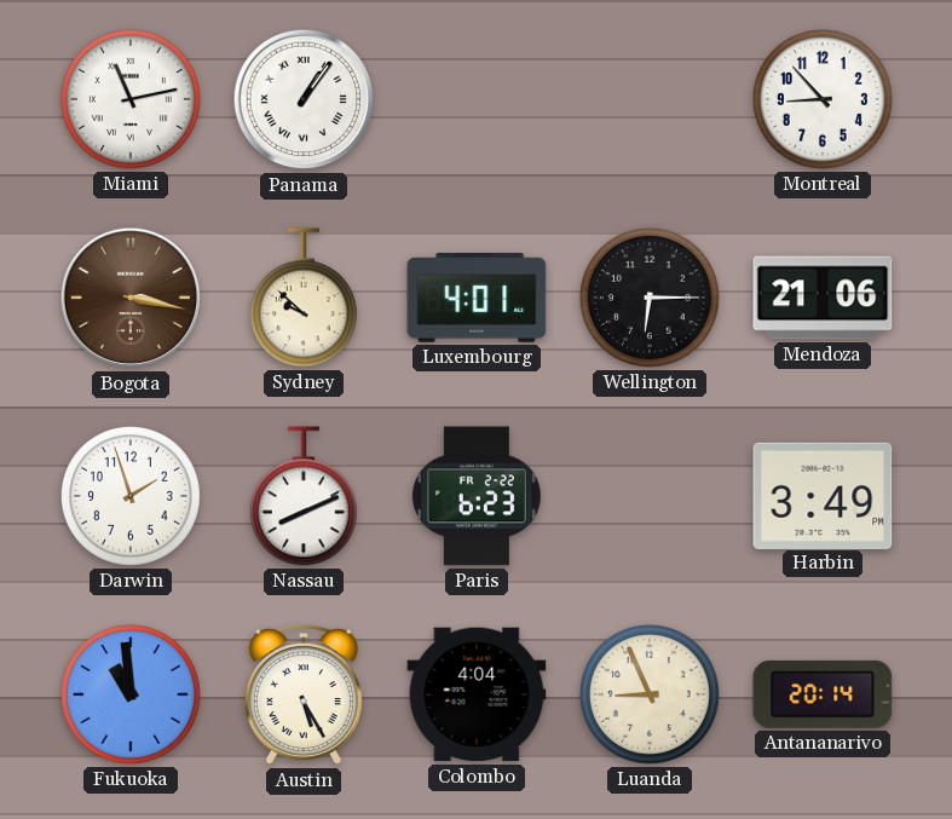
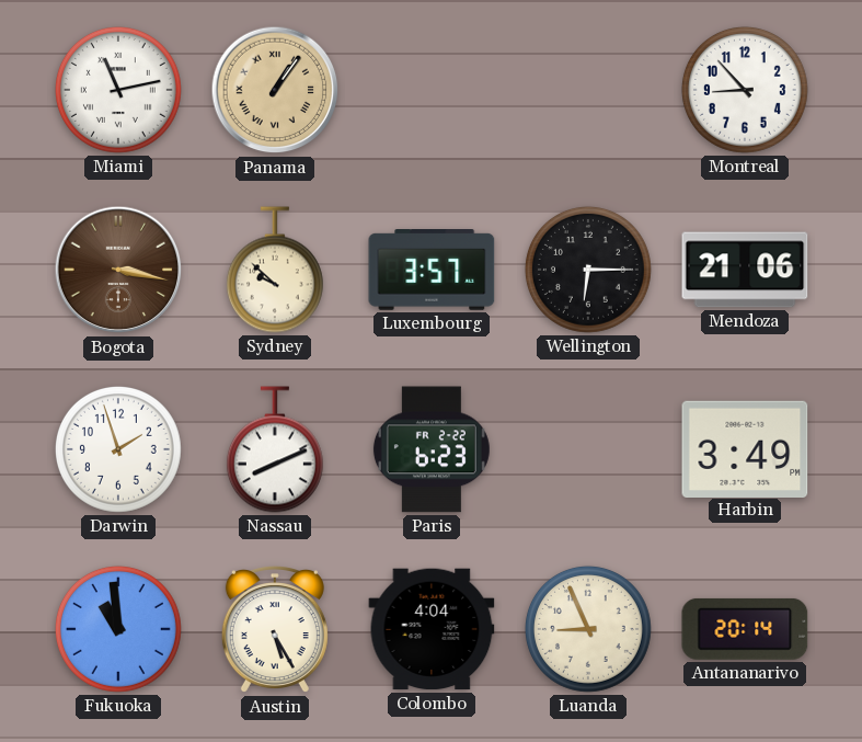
Panama dial: white -> champagne
Luxembourg: 4:01 -> 3:57
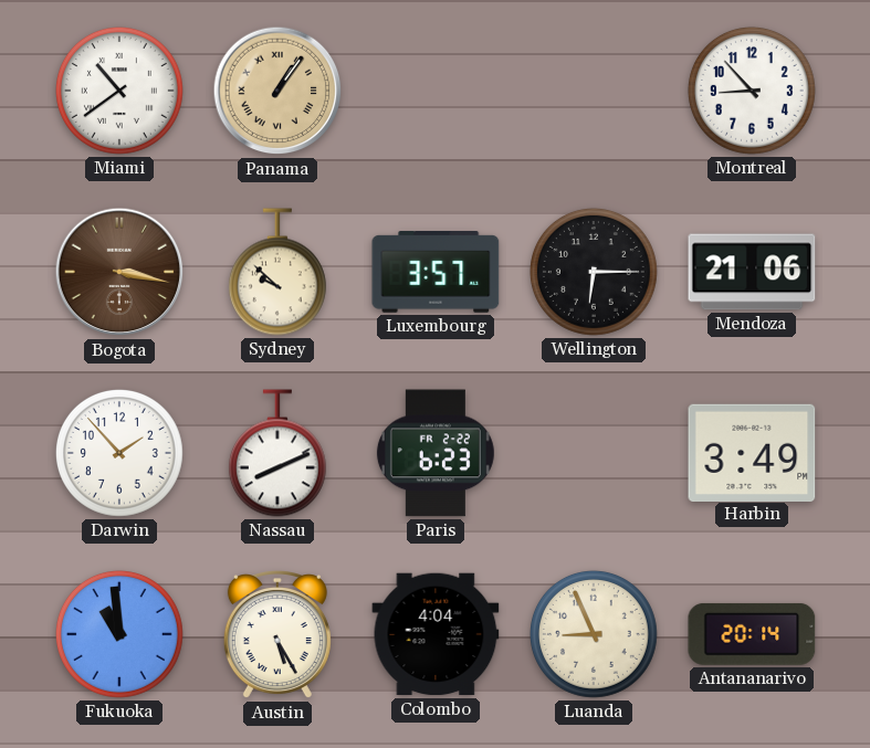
Miami: 11:13 -> 10:39
Darwin: 1:57 -> 1:53
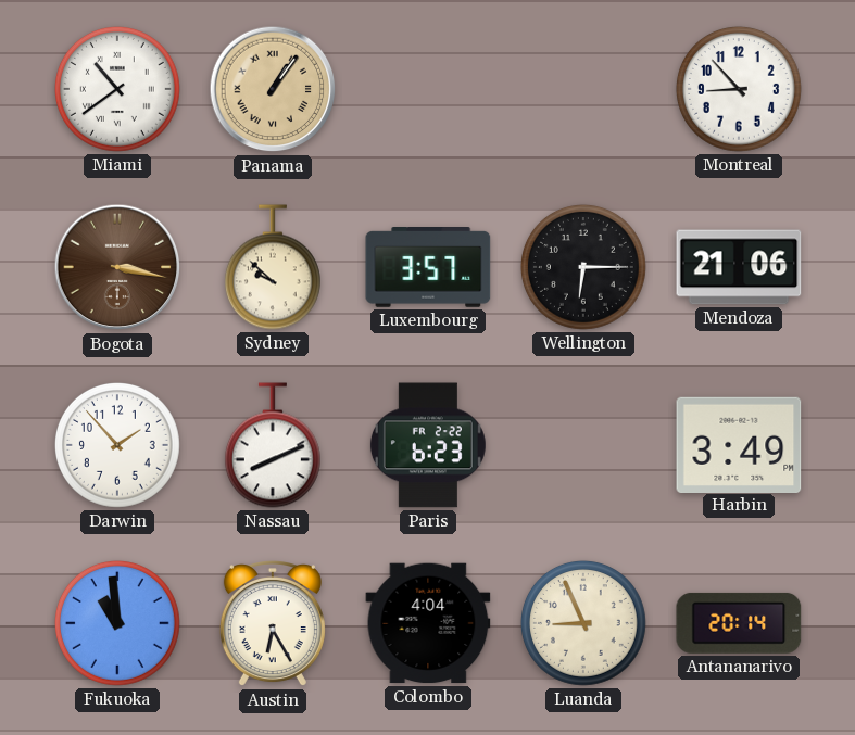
Austin: 5:25 -> 6:25
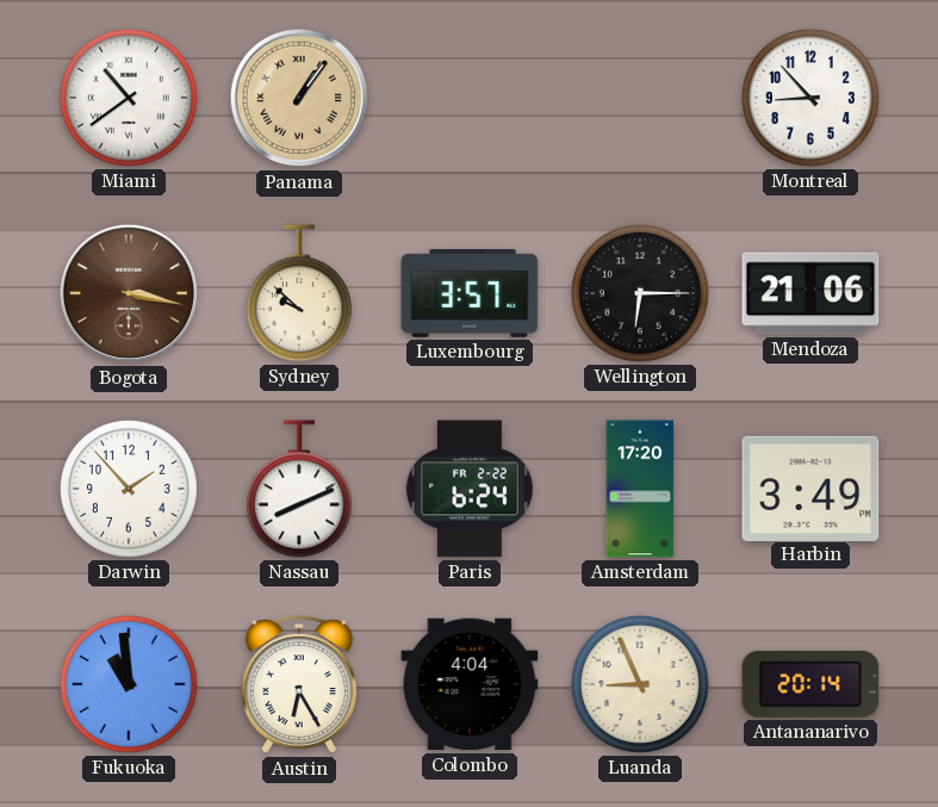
Paris: 6:23 -> 6:24
Amsterdam: none -> 17:20
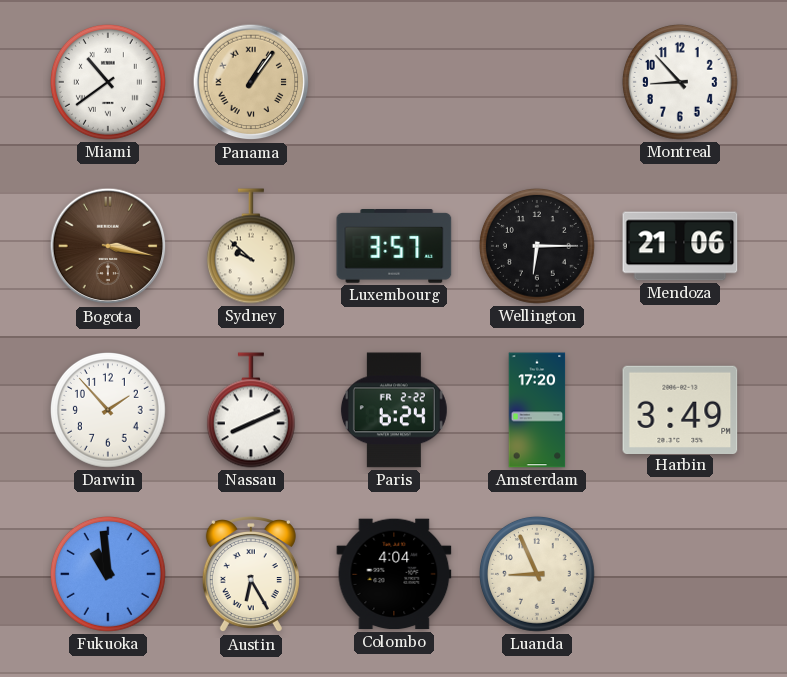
Antananarivo: 20:14 -> none
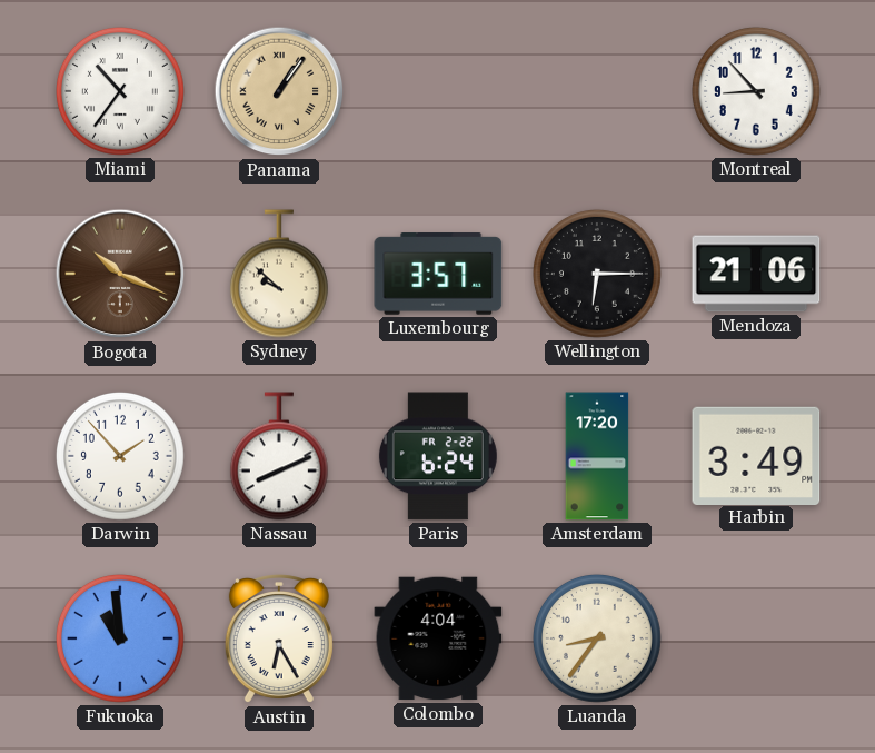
Miami: 10:39 -> 10:36
Bogota: 3:17 -> 10:19
Luanda: 8:56 -> 8:36
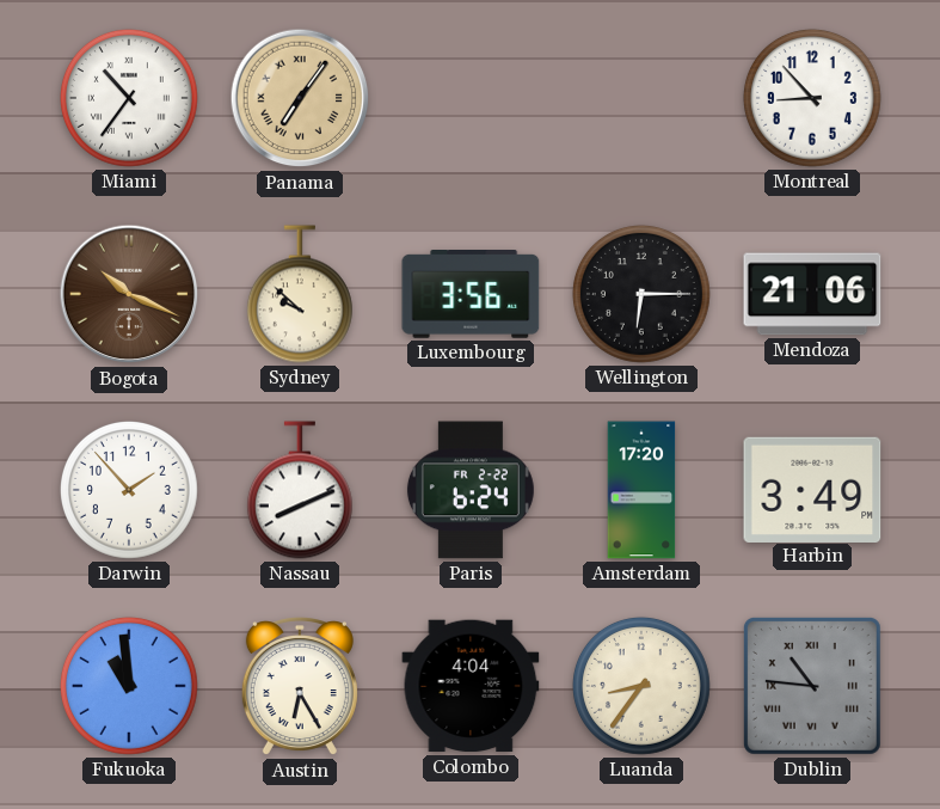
Panama: 1:06 -> 7:06
Luxembourg: 3:57 -> 3:56
Dublin: none -> 10:46
